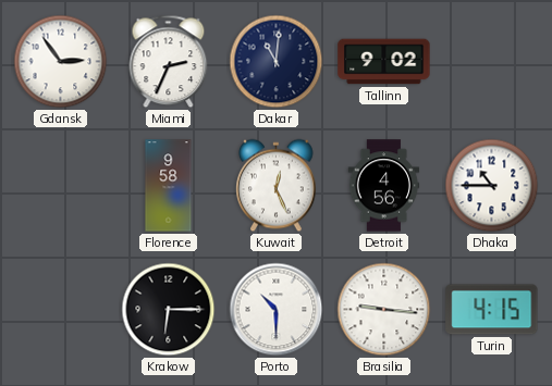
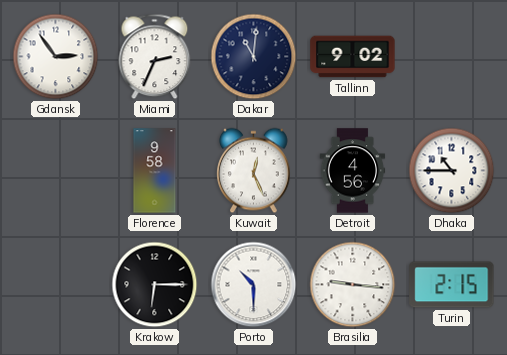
Turin: 4:15 -> 2:15
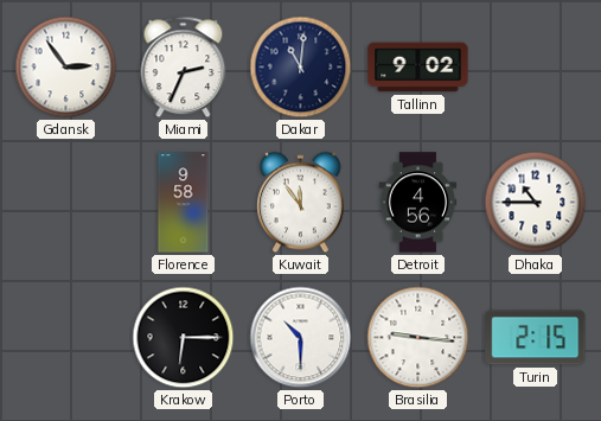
Kuwait: 12:26 -> 11:54
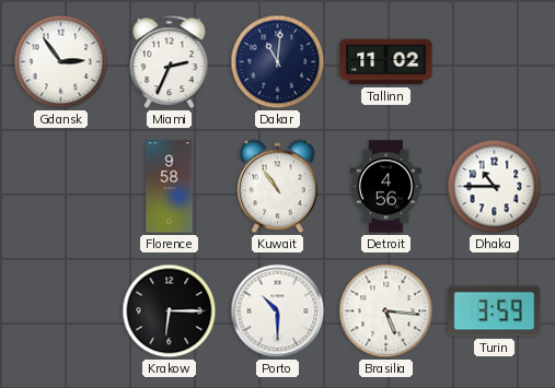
Tallinn: 9:02 -> 11:02
Kuwait: 11:54 -> 10:54
Brasilia: 9:16 -> 5:16
Turin: 2:15 -> 3:59
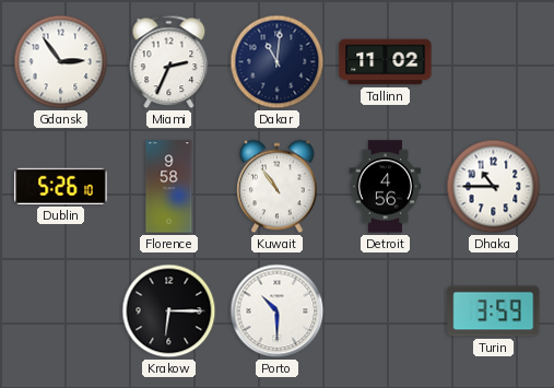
Dublin: none -> 5:26
Brasilia: 5:16 -> none
